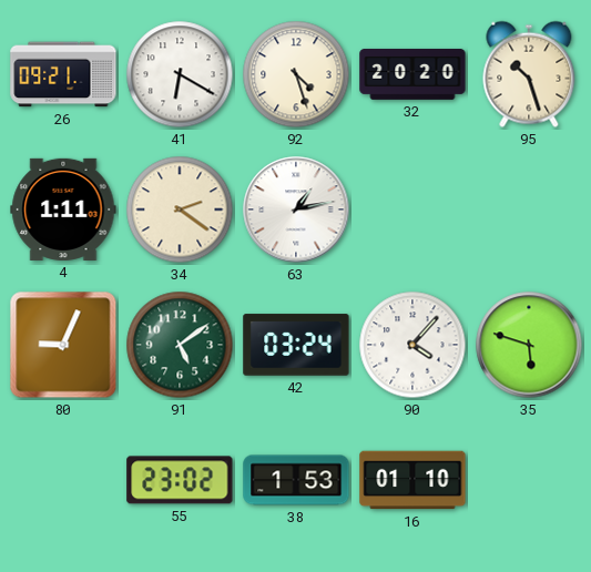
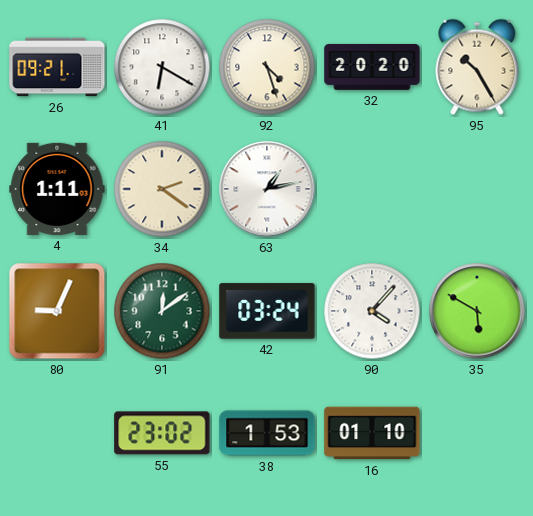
95: 10:27 -> 10:25
91: 5:09 -> 12:09
35: 5:48 -> 5:50
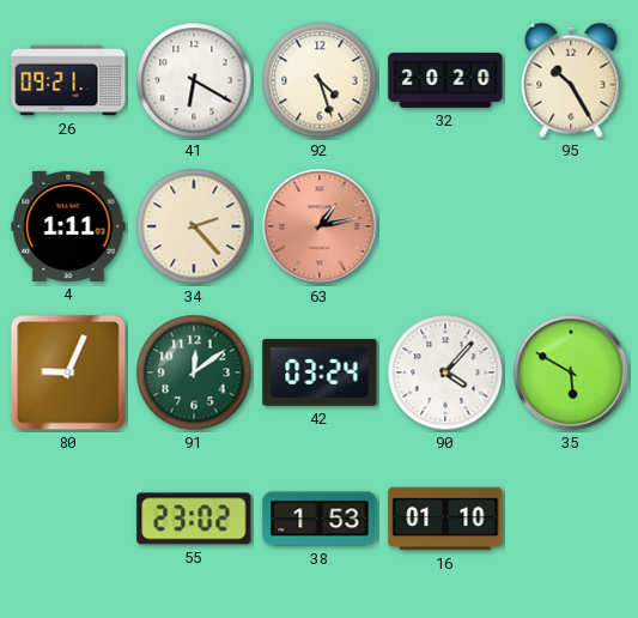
34: 2:21 -> 2:23
63 dial: white -> salmon
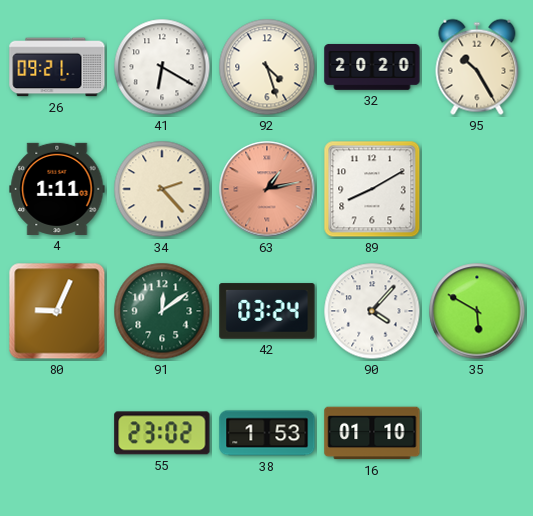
89: none -> 8:10
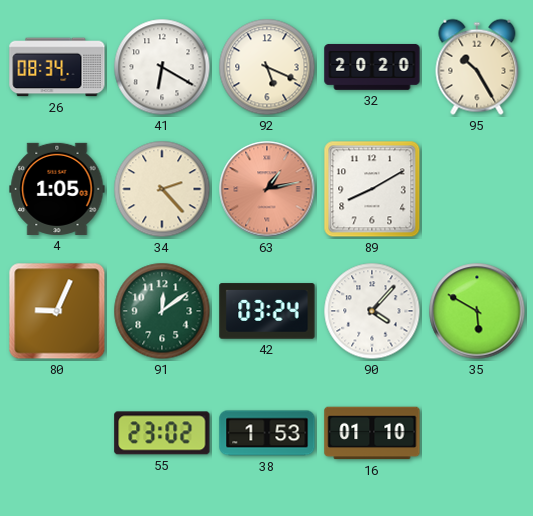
26: 09:21 -> 08:34
92: 4:27 -> 5:19
4: 1:11 -> 1:05
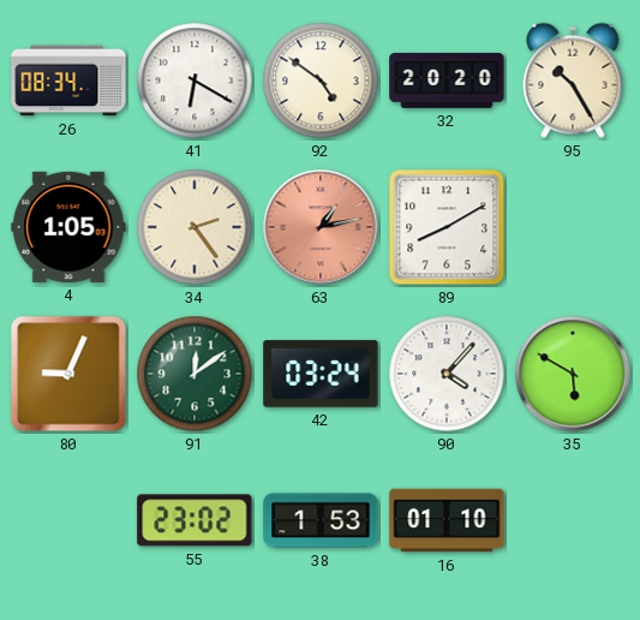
92: 5:19 -> 4:51
34: 2:23 -> 2:24
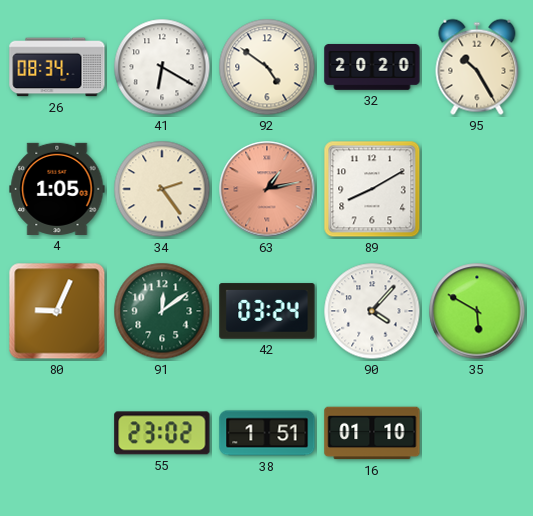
38: 1:53 -> 1:51
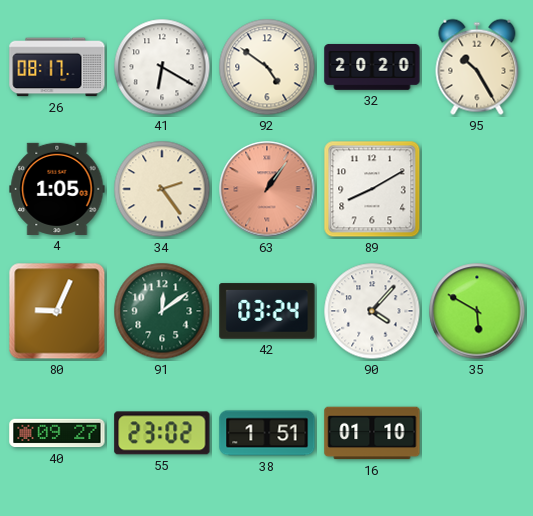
26: 08:34 -> 08:17
63: 1:13 -> 1:06
40: none -> 09:27
